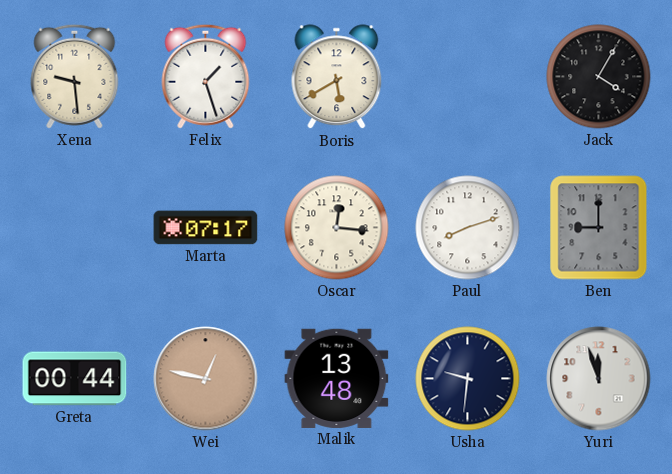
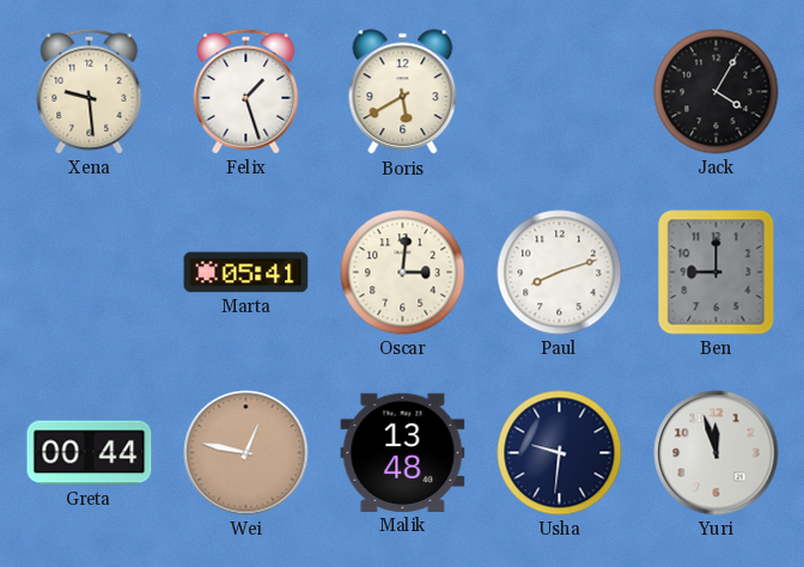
Marta: 07:17 -> 05:41
Oscar: 12:16 -> 3:01
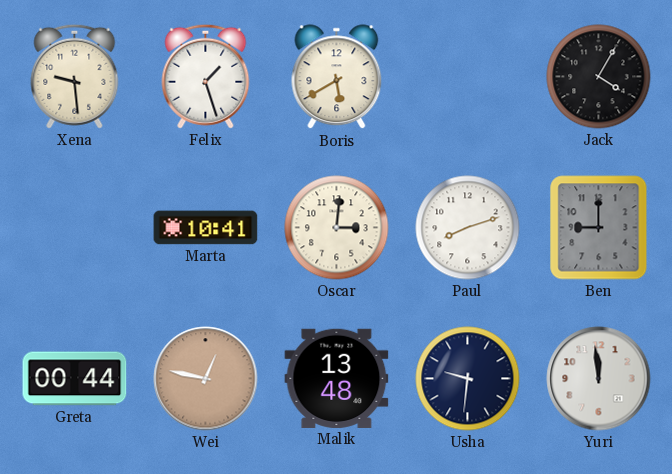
Marta: 05:41 -> 10:41
Yuri: 11:57 -> 11:59
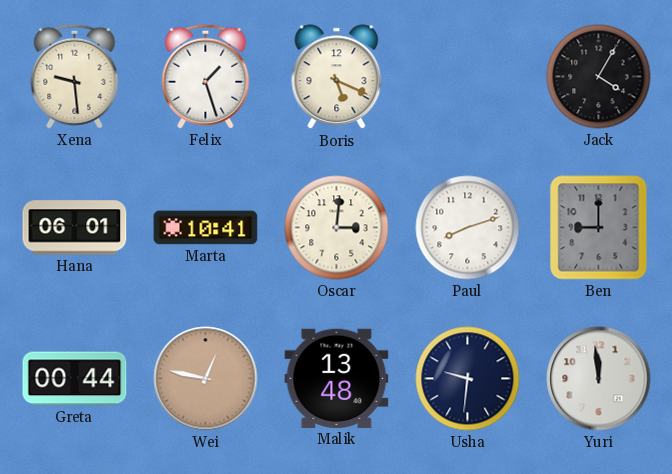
Boris: 5:40 -> 5:19
Hana: none -> 06:01
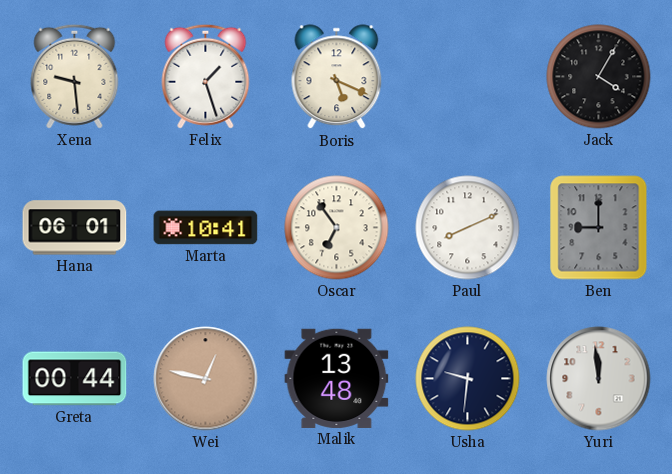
Oscar: 3:01 -> 6:54
Paul: 8:12 -> 8:11
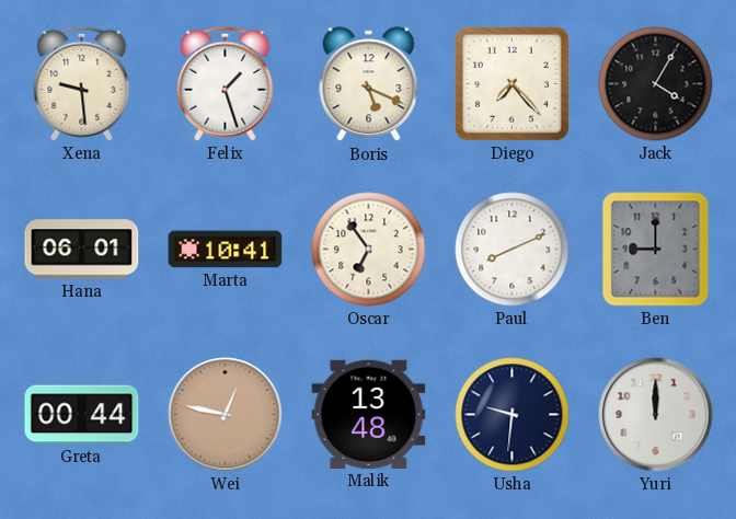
Diego: none -> 7:23
Yuri: 11:59 -> 12:00
